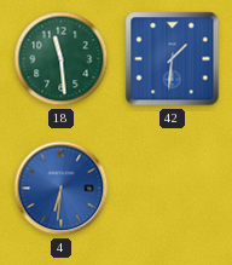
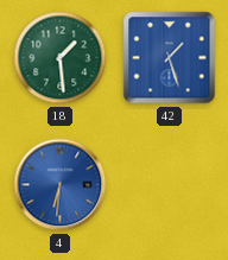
18: 11:29 -> 1:29
42: 1:31 -> 1:27
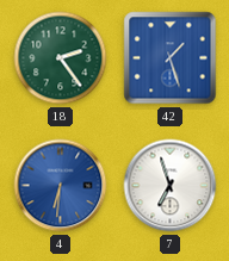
18: 1:29 -> 2:24
7: none -> 6:57
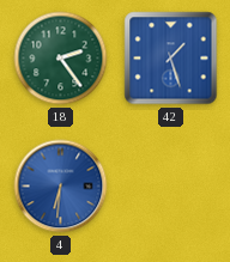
7: 6:57 -> none
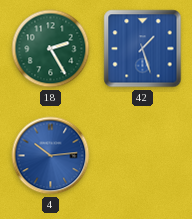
18: 2:24 -> 2:25
4: 6:31 -> 10:14
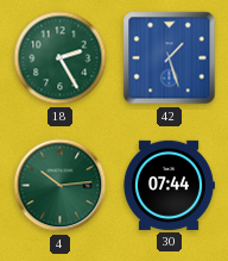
4 dial: blue -> green
30: none -> 07:44
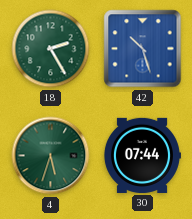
42: 1:27 -> 10:27
4: 10:14 -> 5:33
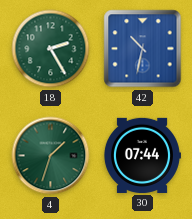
42: 10:27 -> 10:32
4: 5:33 -> 1:33
